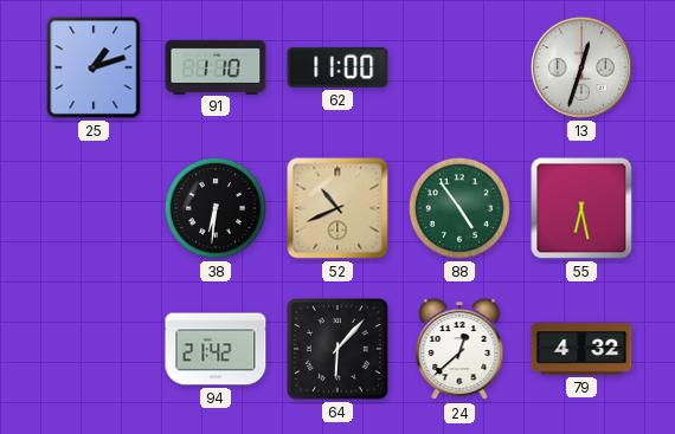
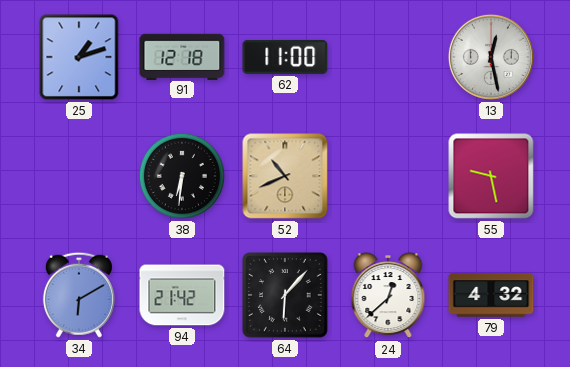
91: 1:10 -> 12:18
13: 12:33 -> 12:28
88: 4:54 -> none
55: 6:28 -> 9:28
34: none -> 6:10
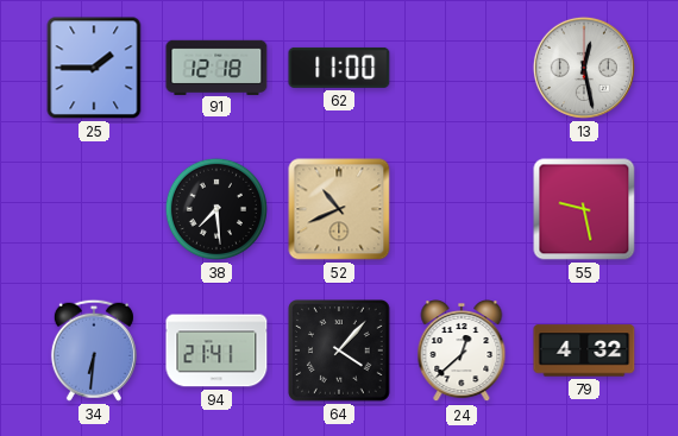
25: 1:12 -> 1:45
38: 6:31 -> 7:29
34: 6:10 -> 6:31
94: 21:42 -> 21:41
64: 6:07 -> 4:07
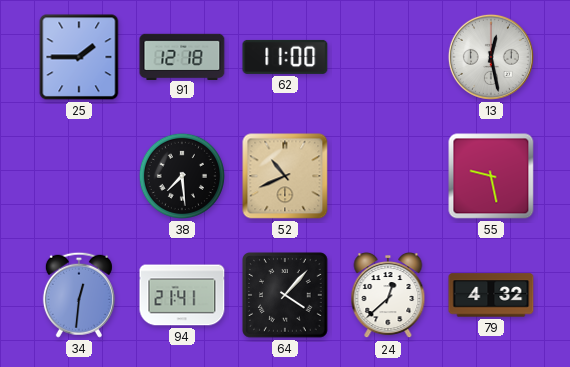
34: 6:31 -> 12:31
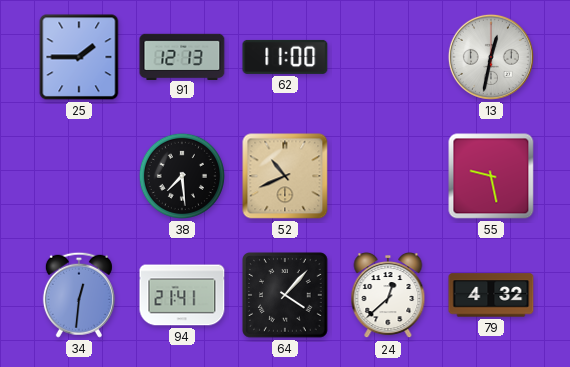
91: 12:18 -> 12:13
13: 12:28 -> 12:32
